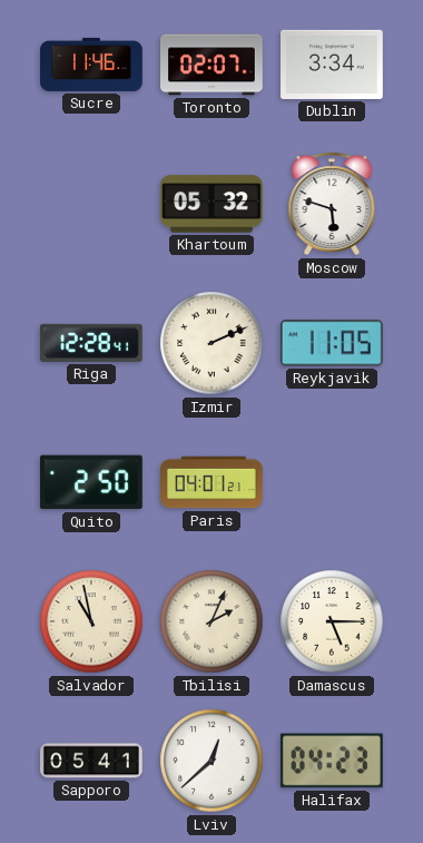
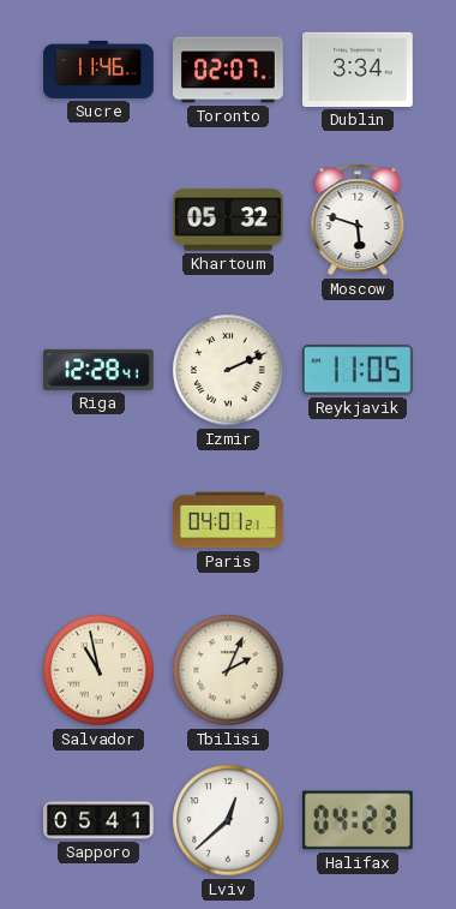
Quito: 2:50 -> none
Damascus: 5:15 -> none
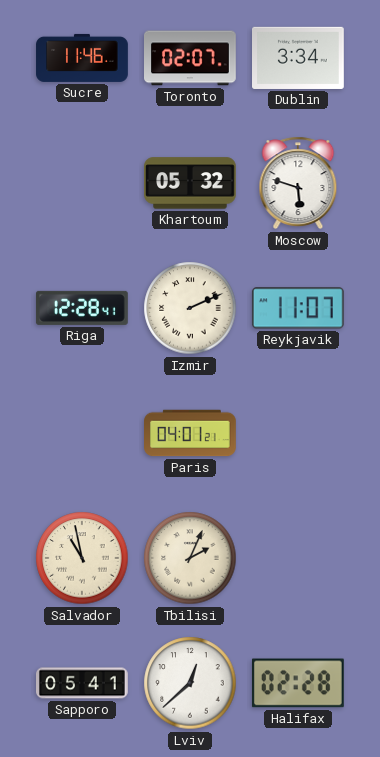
Reykjavik: 11:05 -> 11:07
Halifax: 04:23 -> 02:28
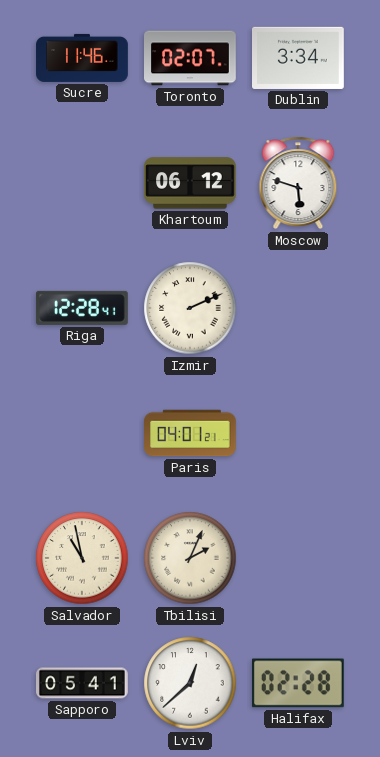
Khartoum: 05:32 -> 06:12
Reykjavik: 11:07 -> none
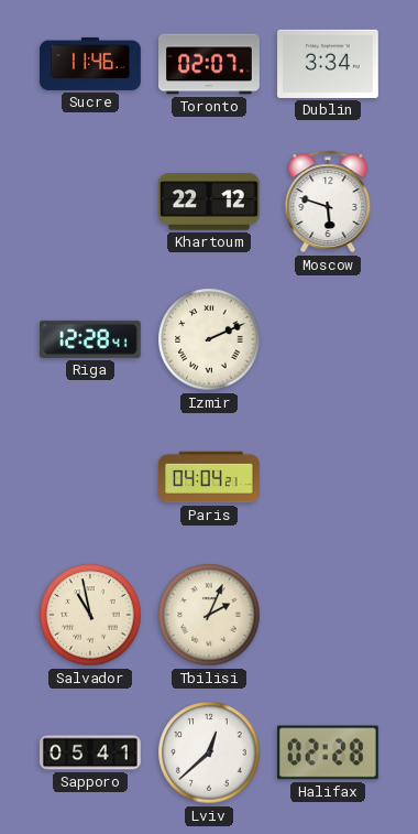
Khartoum: 06:12 -> 22:12
Paris: 04:01 -> 04:04
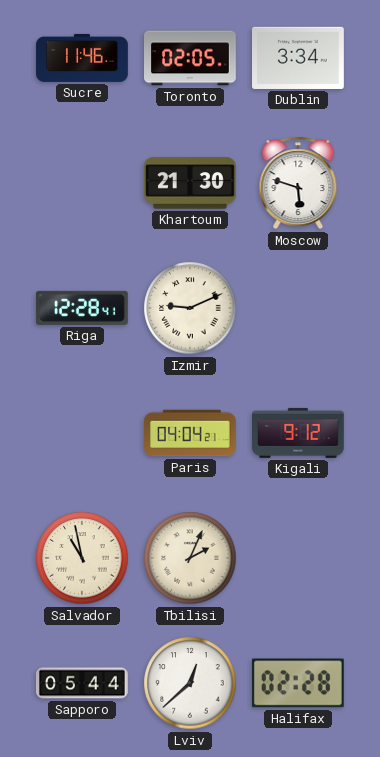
Toronto: 02:07 -> 02:05
Khartoum: 22:12 -> 21:30
Izmir: 2:11 -> 9:11
Kigali: none -> 9:12
Sapporo: 05:41 -> 05:44
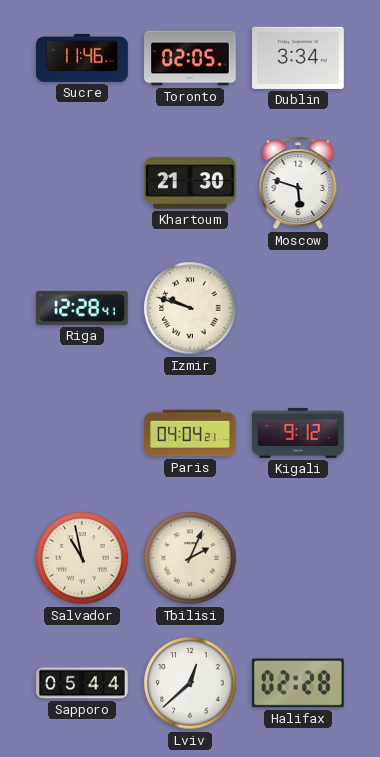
Izmir: 9:11 -> 9:48
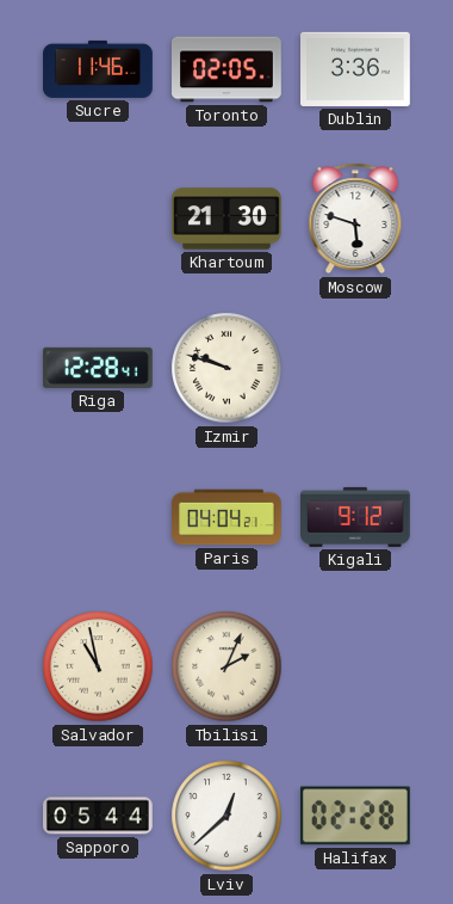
Dublin: 3:34 -> 3:36
